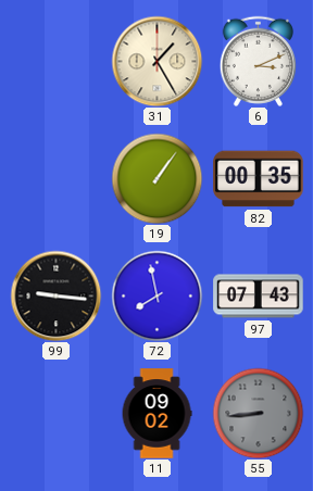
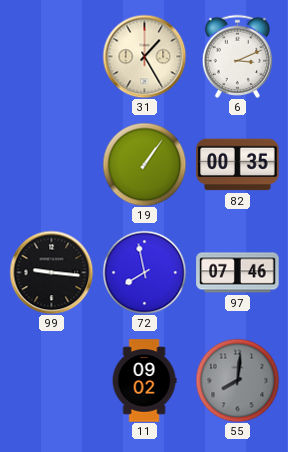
97: 07:43 -> 07:46
55: 8:44 -> 8:01
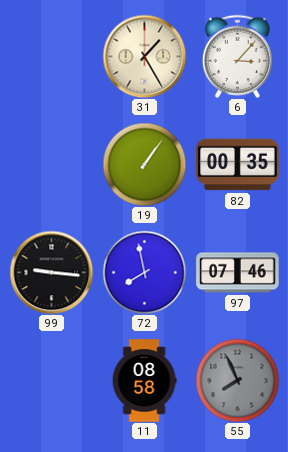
6: 3:11 -> 3:07
11: 09:02 -> 08:58
55: 8:01 -> 7:56
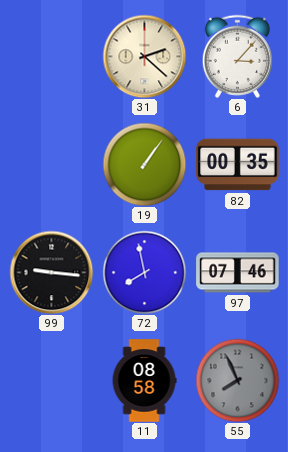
31: 1:25 -> 2:22
